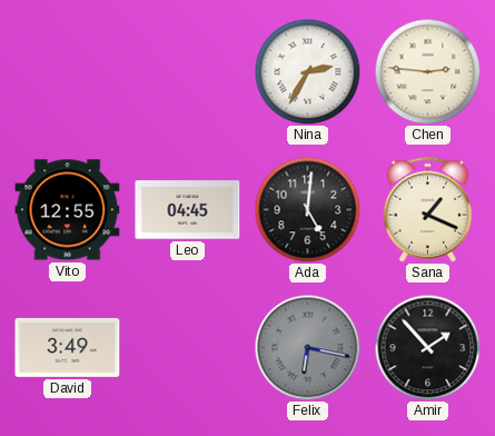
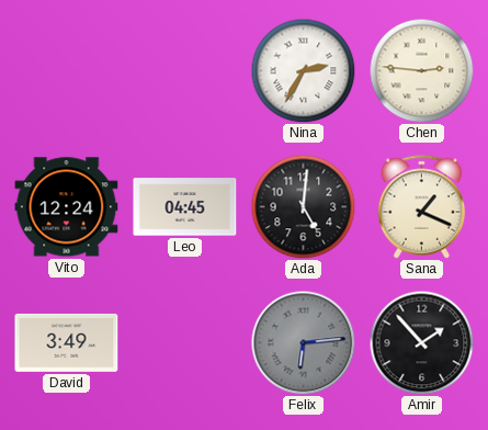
Vito: 12:55 -> 12:24
Felix: 6:17 -> 6:14
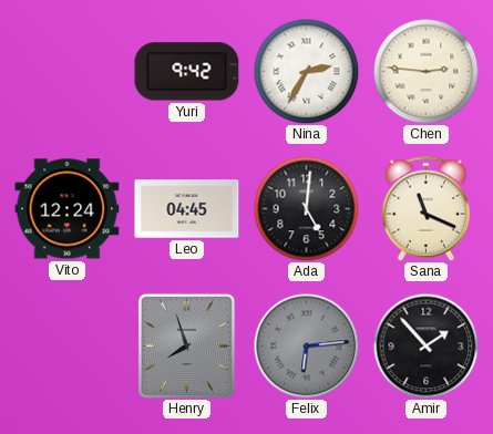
Yuri: none -> 9:42
Sana: 1:19 -> 11:19
David: 3:49 -> none
Henry: none -> 7:57
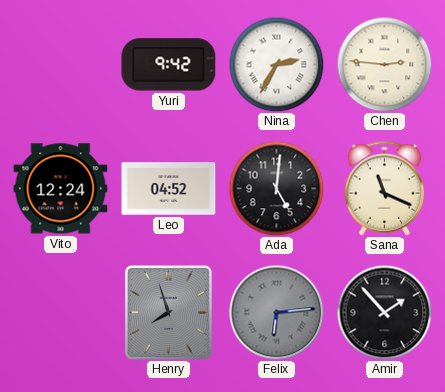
Leo: 04:45 -> 04:52
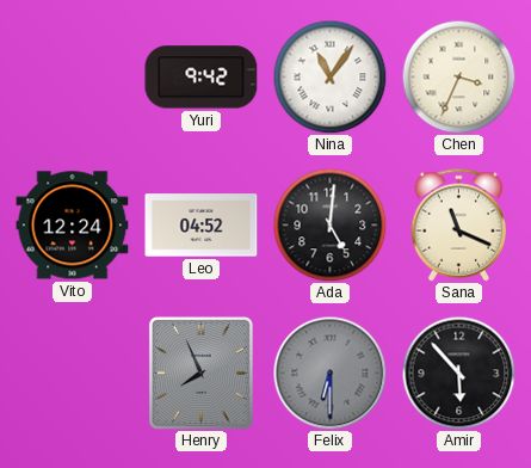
Nina: 2:35 -> 11:06
Chen: 2:46 -> 3:34
Henry: 7:57 -> 7:56
Felix: 6:14 -> 6:30
Amir: 1:53 -> 5:53
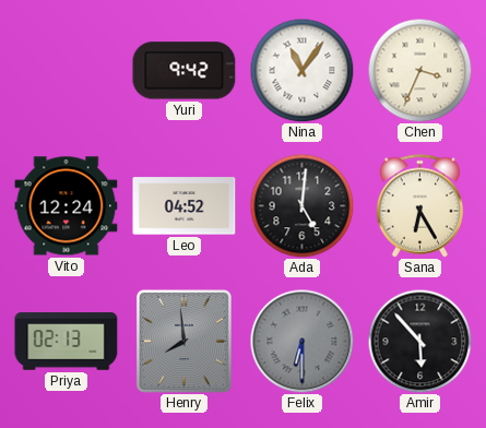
Sana: 11:19 -> 6:25
Priya: none -> 02:13
Henry: 7:56 -> 7:59
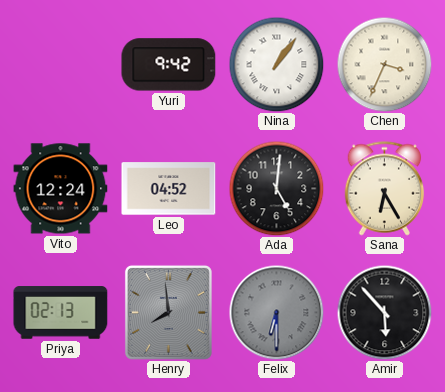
Nina: 11:06 -> 1:06
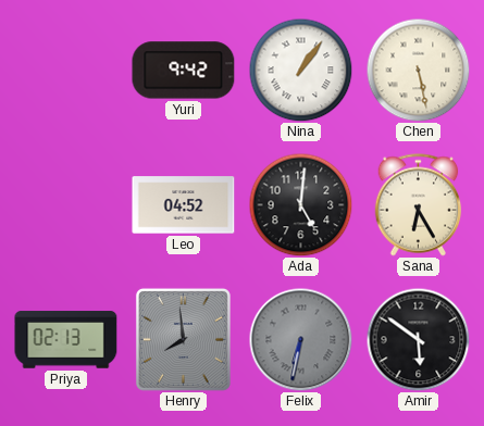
Chen: 3:34 -> 5:28
Vito: 12:24 -> none
Felix: 6:30 -> 6:32
Amir: 5:53 -> 5:51
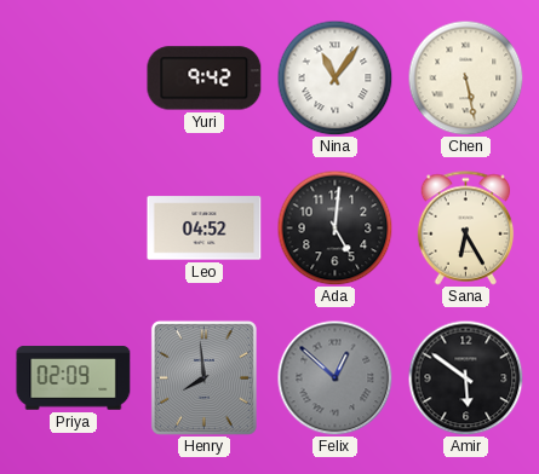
Nina: 1:06 -> 11:06
Priya: 02:13 -> 02:09
Felix: 6:32 -> 12:52
